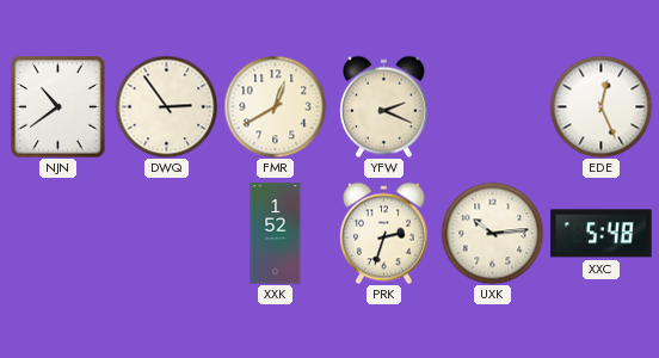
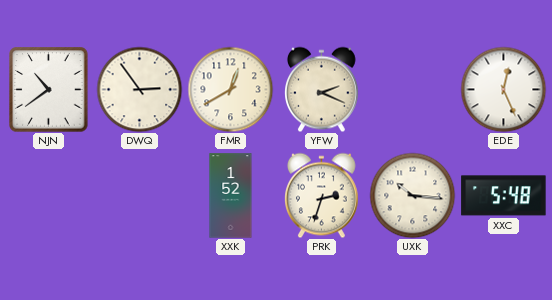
UXK: 10:14 -> 10:16
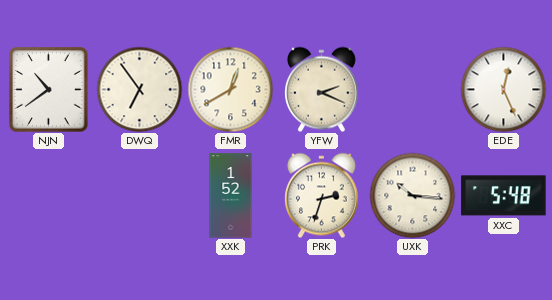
DWQ: 2:54 -> 6:54
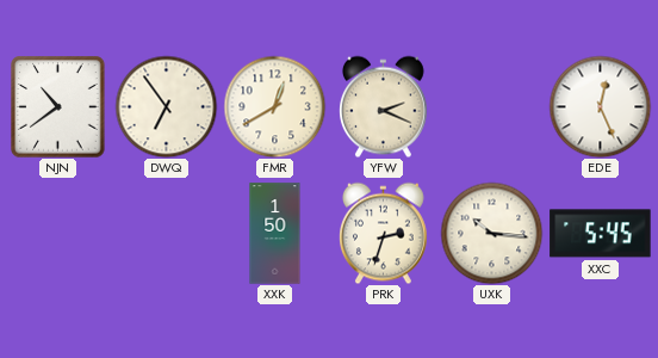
XXK: 1:52 -> 1:50
XXC: 5:48 -> 5:45
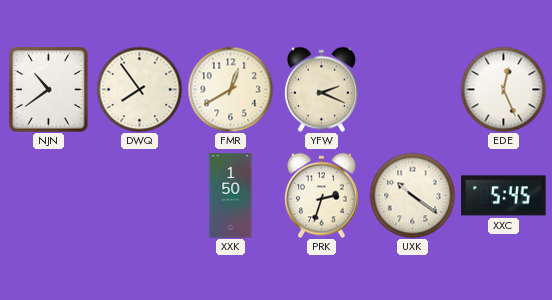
DWQ: 6:54 -> 7:54
UXK: 10:16 -> 10:21
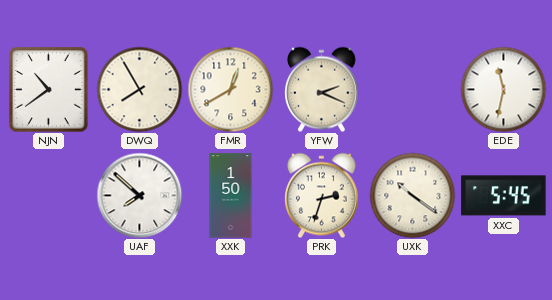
DWQ: 7:54 -> 7:55
EDE: 12:26 -> 11:32
UAF: none -> 7:52
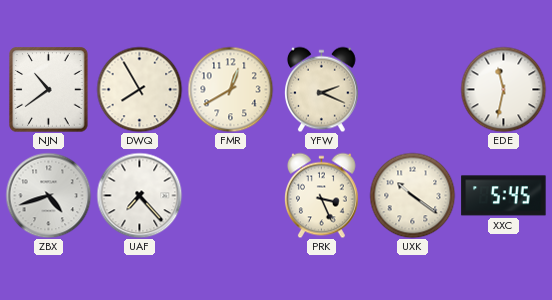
ZBX: none -> 4:42
UAF: 7:52 -> 7:23
XXK: 1:50 -> none
PRK: 2:33 -> 3:26
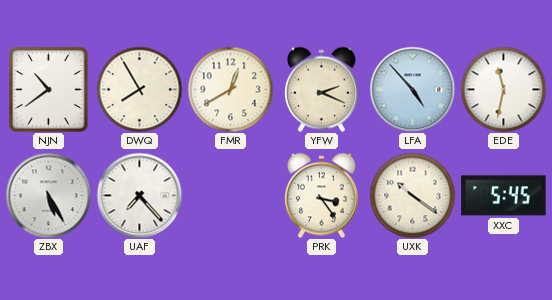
LFA: none -> 4:53
ZBX: 4:42 -> 5:25
PRK: 3:26 -> 3:24
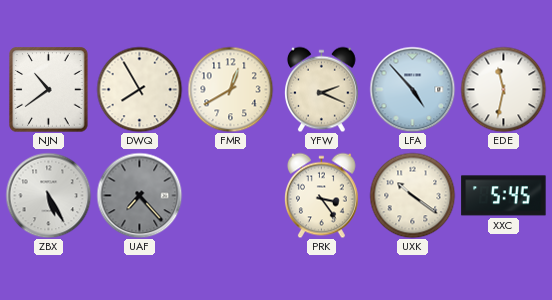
UAF dial: white -> grey
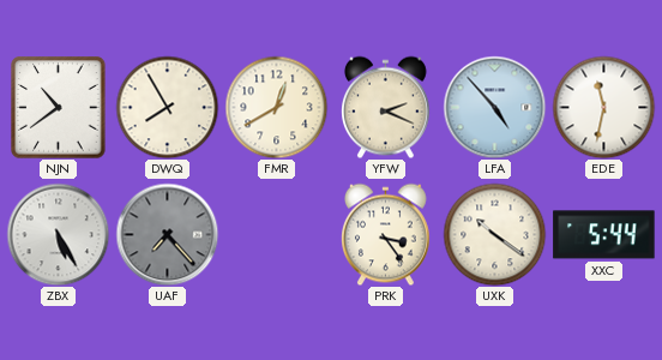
XXC: 5:45 -> 5:44
